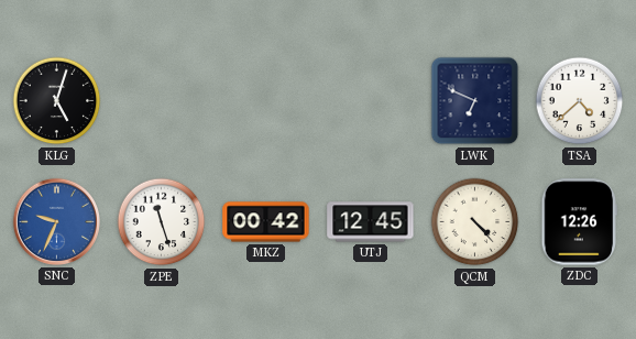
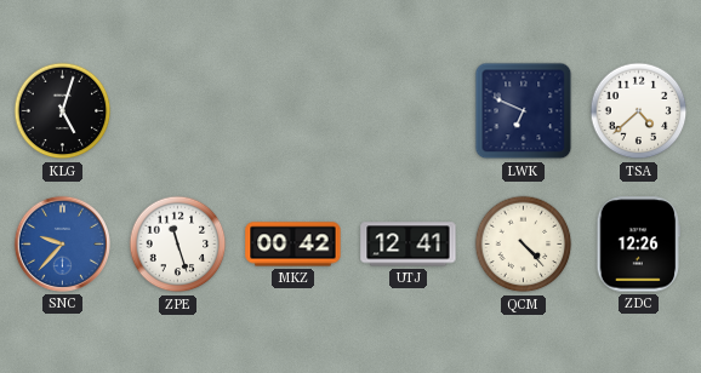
SNC: 9:34 -> 9:37
UTJ: 12:45 -> 12:41
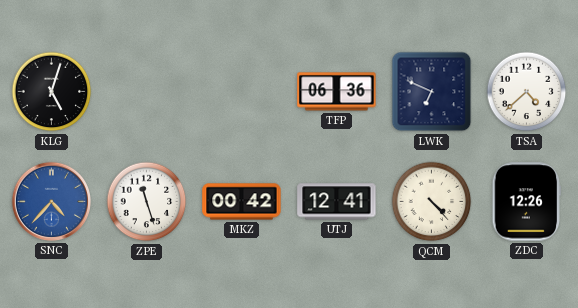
TFP: none -> 06:36
SNC: 9:37 -> 4:37
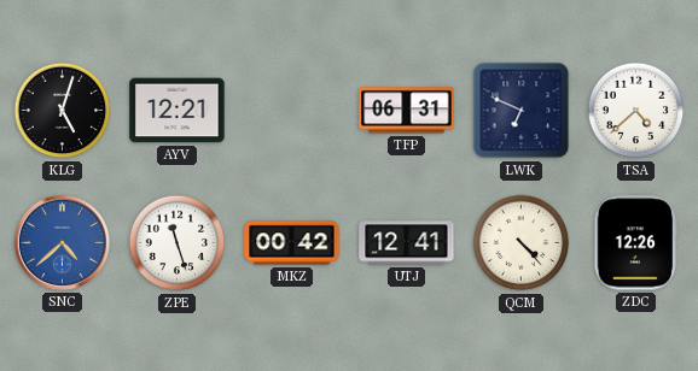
AYV: none -> 12:21
TFP: 06:36 -> 06:31
SNC: 4:37 -> 4:38
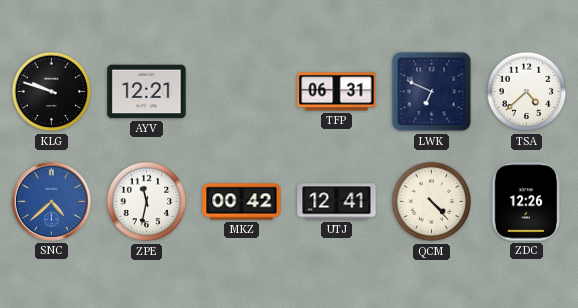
KLG: 5:03 -> 9:48
ZPE: 11:27 -> 11:32
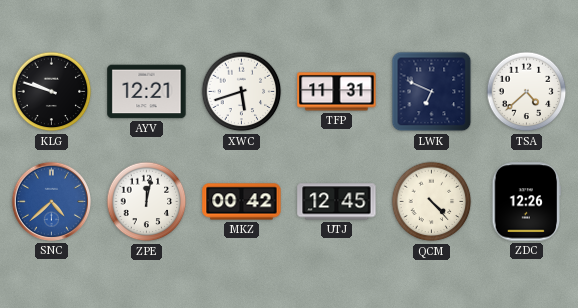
XWC: none -> 5:42
TFP: 06:31 -> 11:31
ZPE: 11:32 -> 12:02
UTJ: 12:41 -> 12:45
